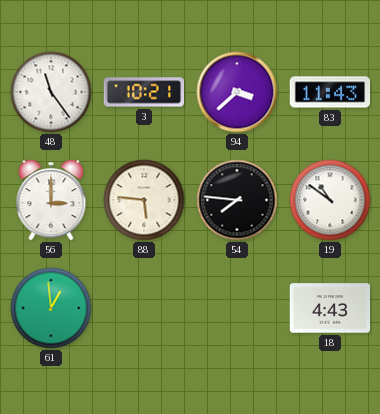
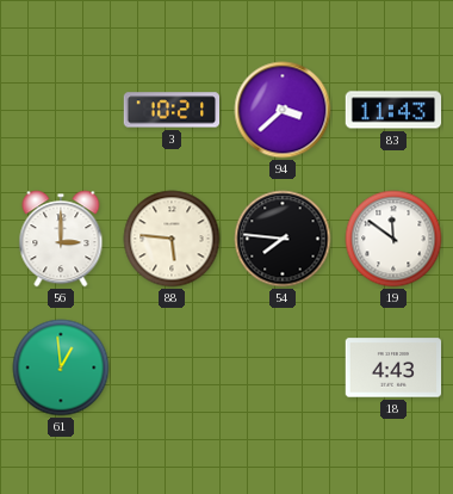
48: 11:24 -> none
19: 10:51 -> 11:51
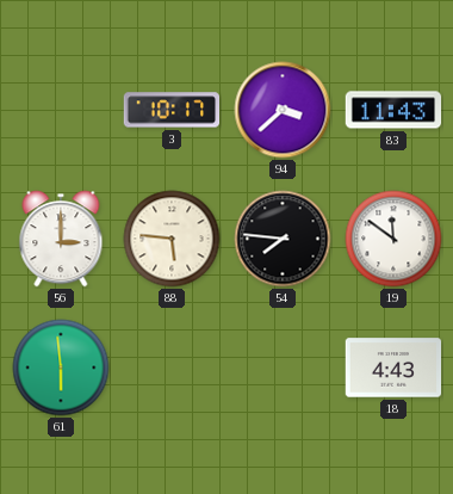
3: 10:21 -> 10:17
61: 12:59 -> 5:59
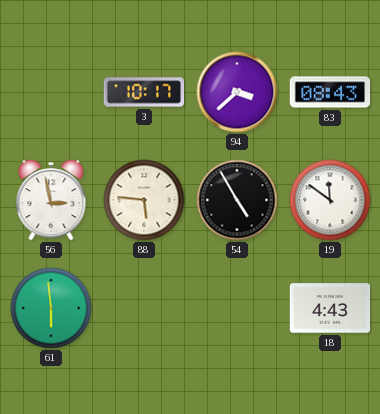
83: 11:43 -> 08:43
56: 3:00 -> 2:58
54: 7:46 -> 4:55
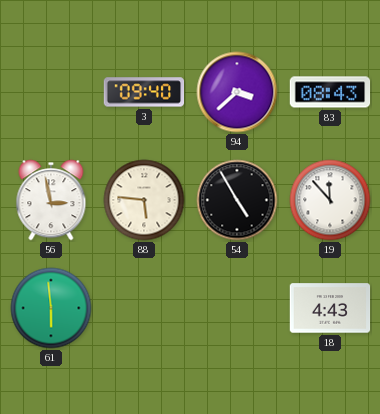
3: 10:17 -> 09:40
19: 11:51 -> 11:53
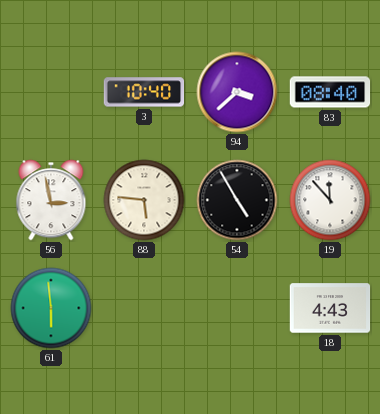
3: 09:40 -> 10:40
83: 08:43 -> 08:40
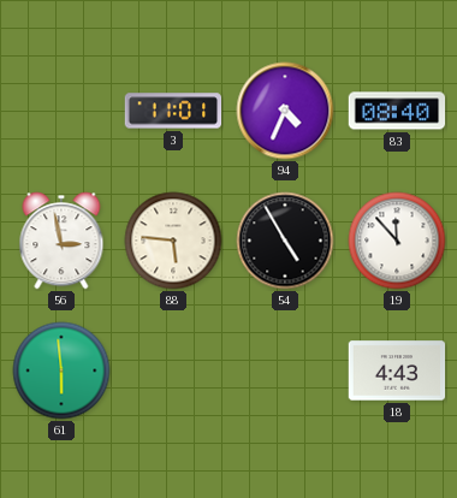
3: 10:40 -> 11:01
94: 3:38 -> 4:34
